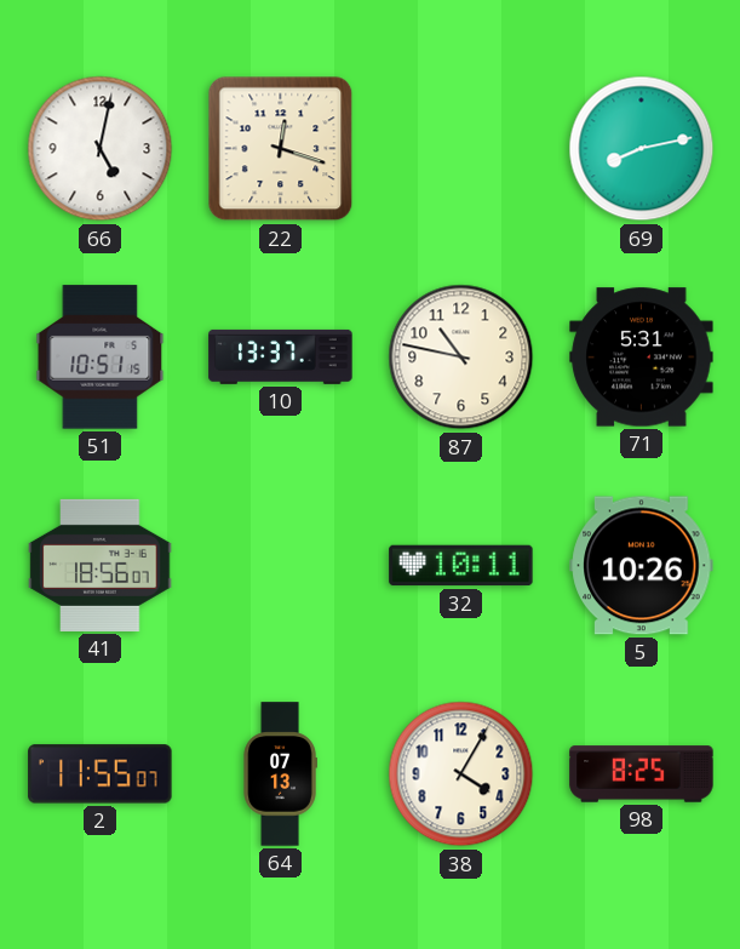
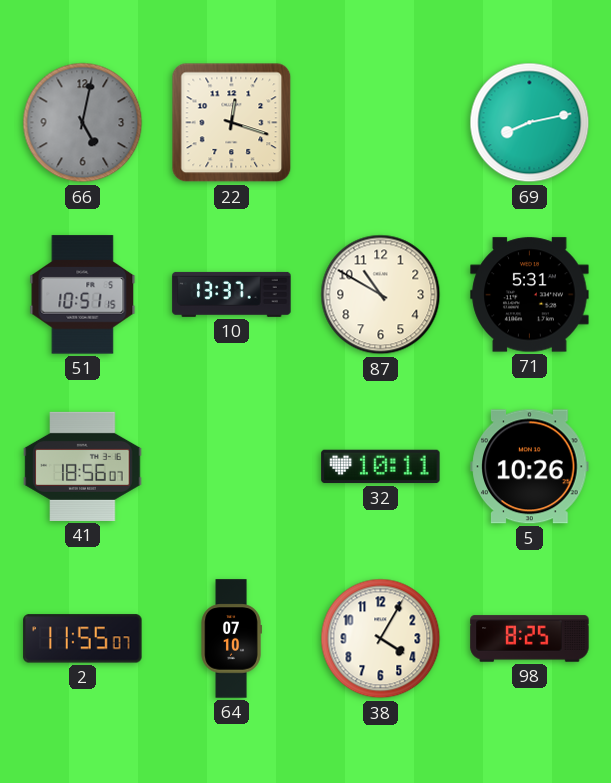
66 dial: white -> grey
87: 10:47 -> 10:50
64: 07:13 -> 07:10
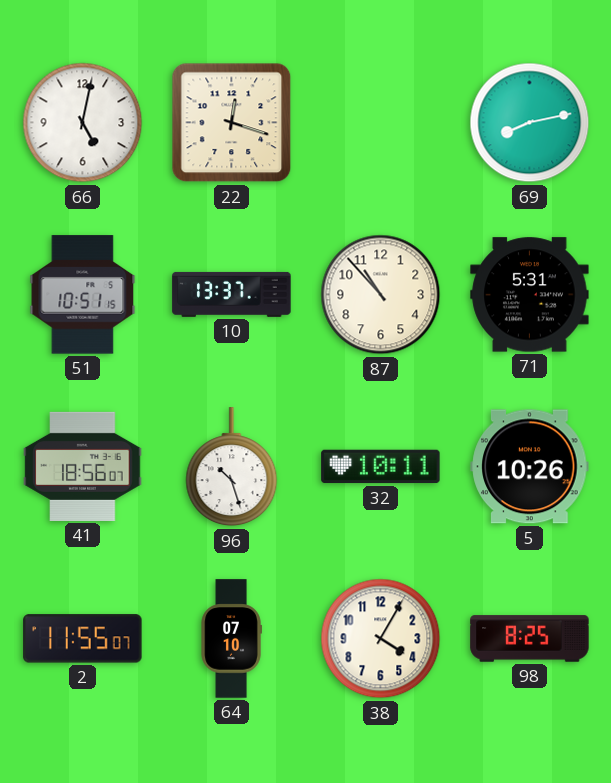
66 dial: grey -> white
87: 10:50 -> 10:53
96: none -> 10:27
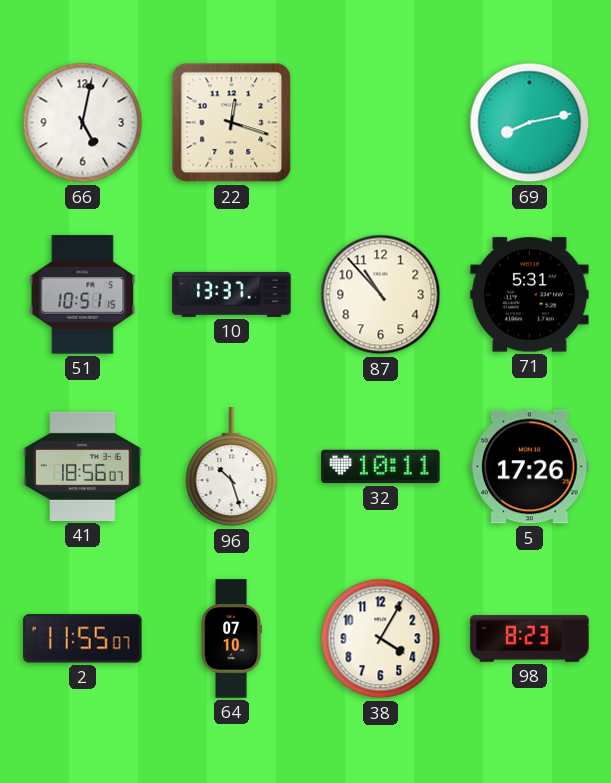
5: 10:26 -> 17:26
98: 8:25 -> 8:23
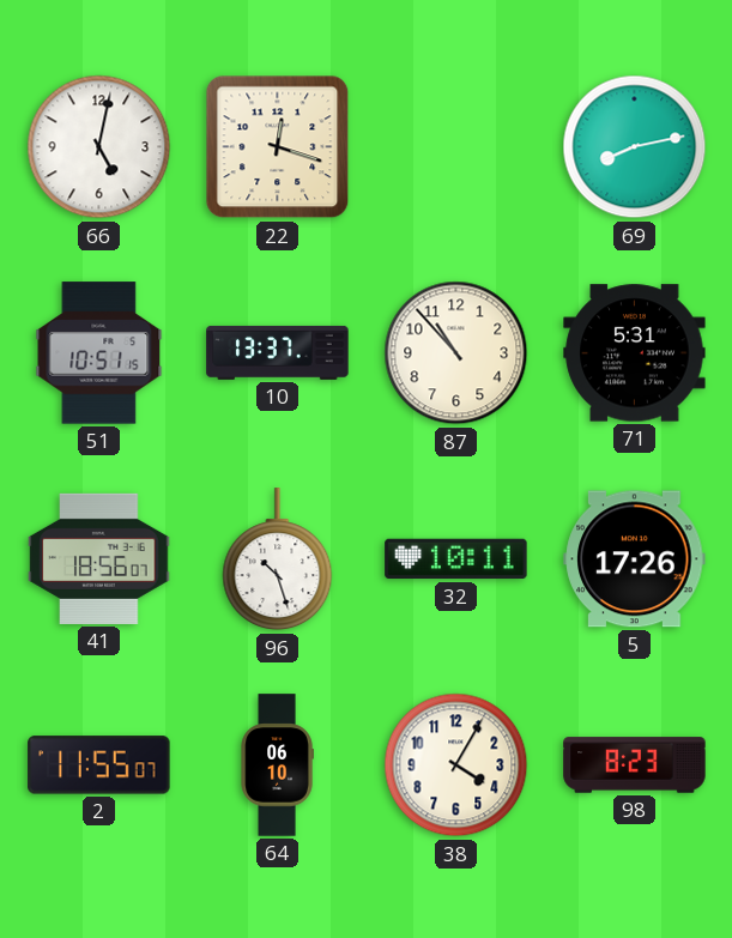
64: 07:10 -> 06:10
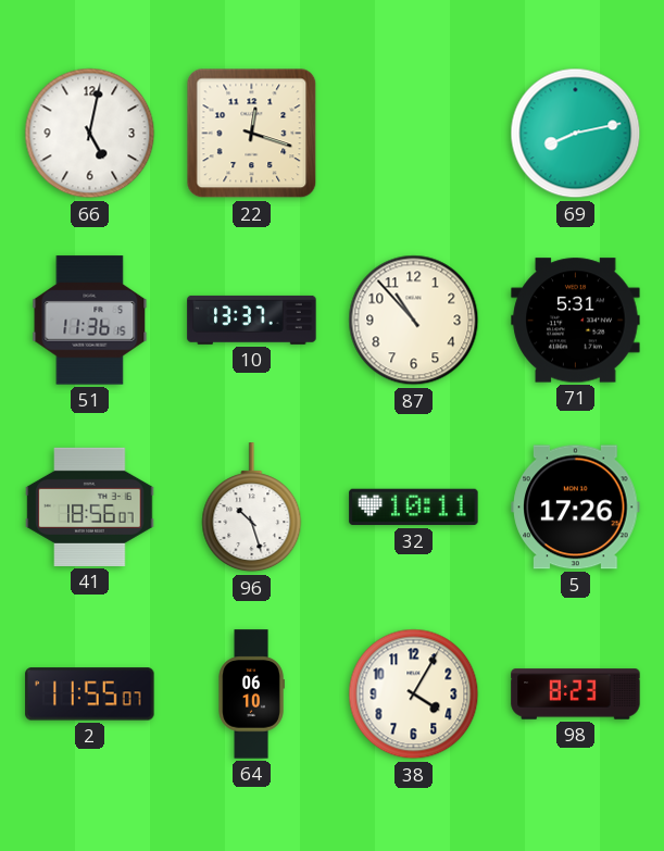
51: 10:51 -> 11:36
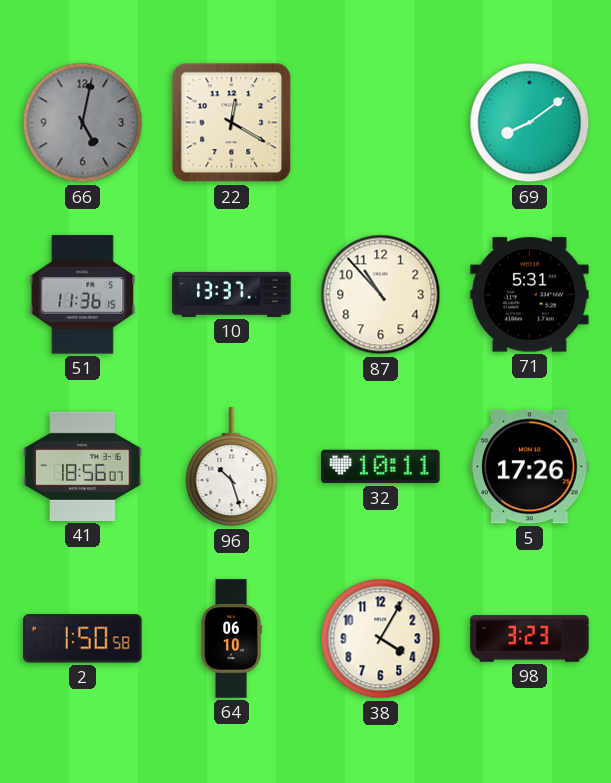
66 dial: white -> grey
22: 12:18 -> 12:20
69: 8:13 -> 8:09
2: 11:55 -> 1:50
98: 8:23 -> 3:23
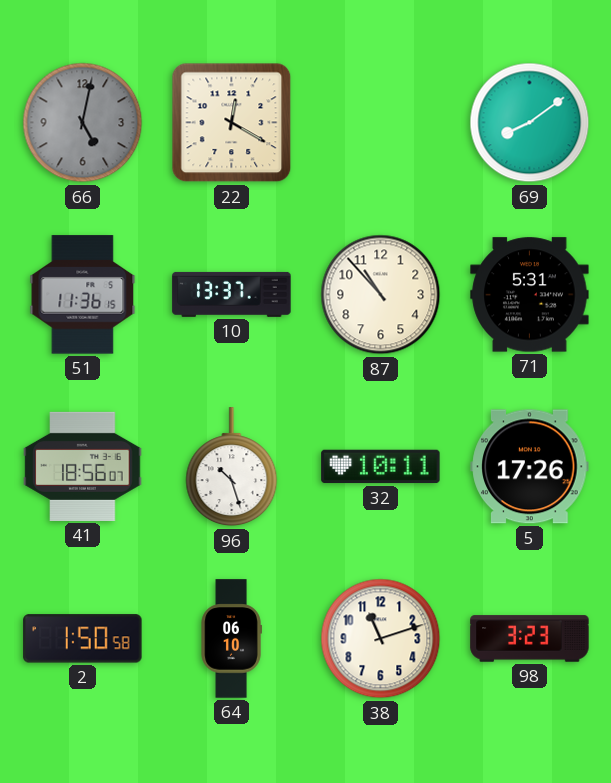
38: 4:05 -> 11:12
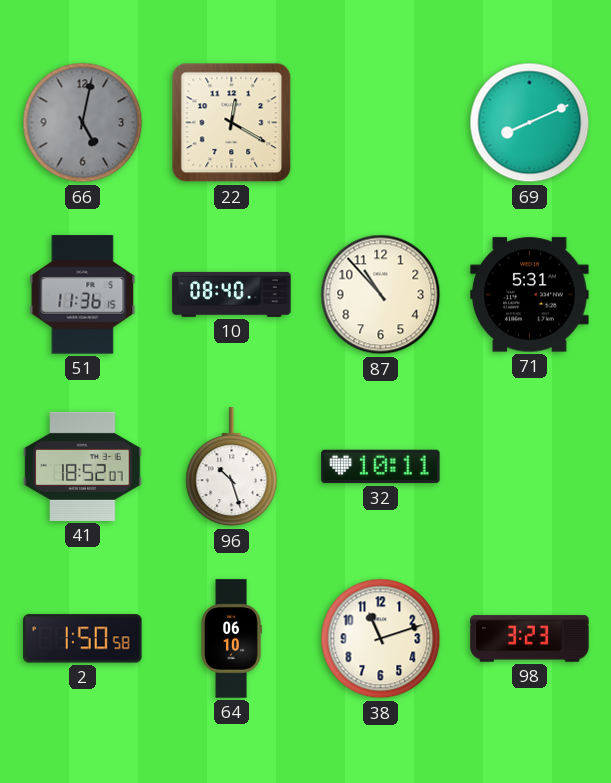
69: 8:09 -> 8:11
10: 13:37 -> 08:40
41: 18:56 -> 18:52
5: 17:26 -> none
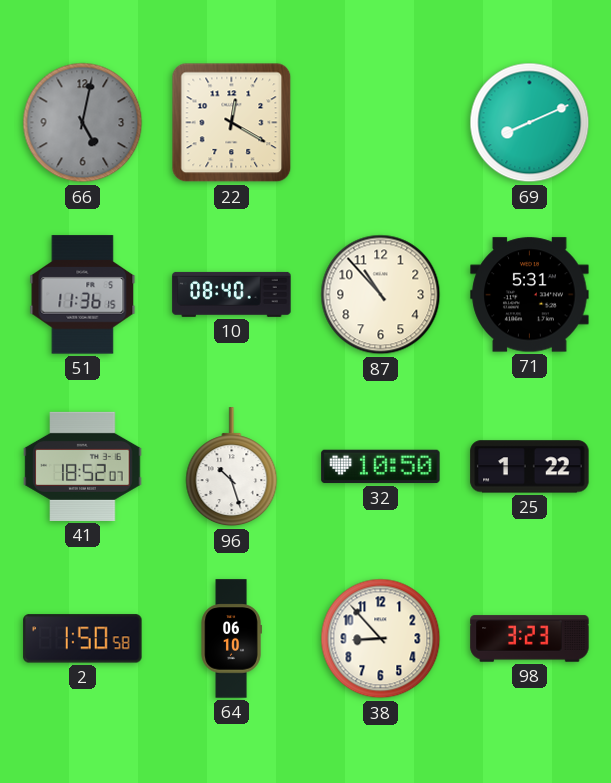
32: 10:11 -> 10:50
25: none -> 1:22
38: 11:12 -> 8:53
